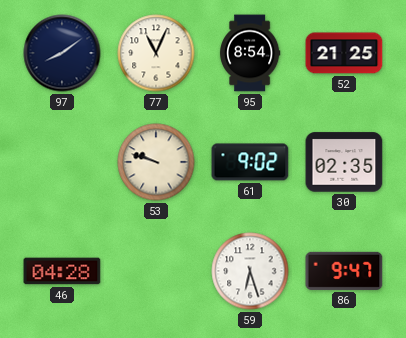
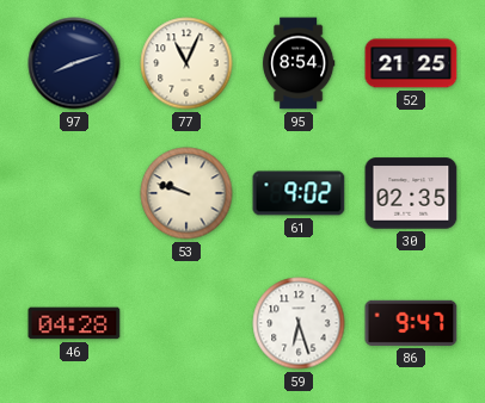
97: 8:09 -> 8:12
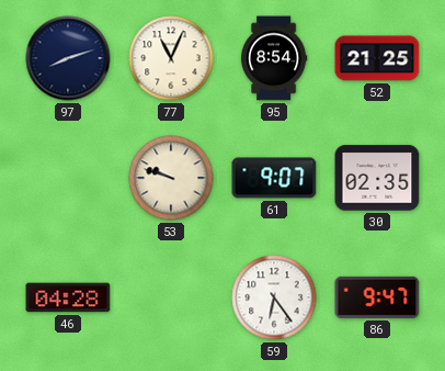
61: 9:02 -> 9:07
59: 6:27 -> 6:24
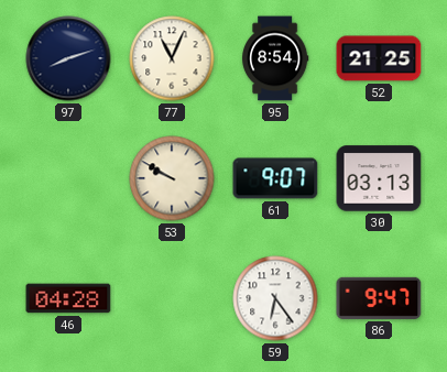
53: 9:48 -> 9:50
30: 02:35 -> 03:13
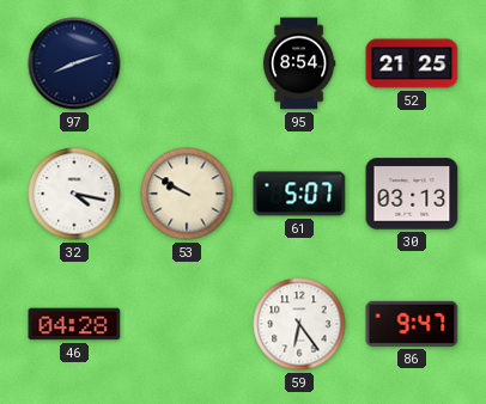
77: 11:04 -> none
32: none -> 4:17
61: 9:07 -> 5:07
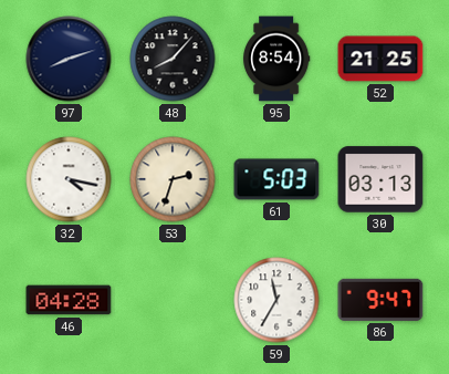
48: none -> 8:07
53: 9:50 -> 2:33
61: 5:07 -> 5:03
59: 6:24 -> 11:35
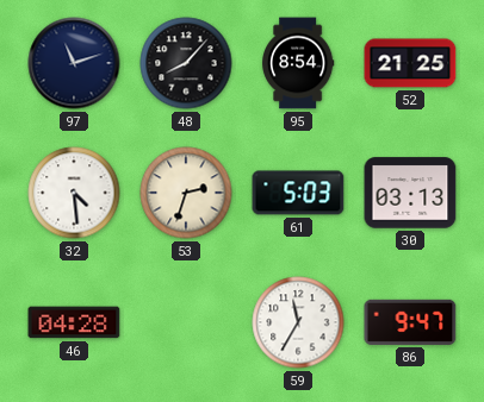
97: 8:12 -> 11:12
32: 4:17 -> 4:29
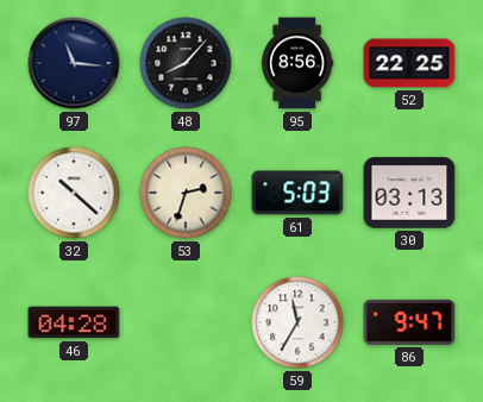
97: 11:12 -> 11:16
95: 8:54 -> 8:56
52: 21:25 -> 22:25
32: 4:29 -> 10:22
